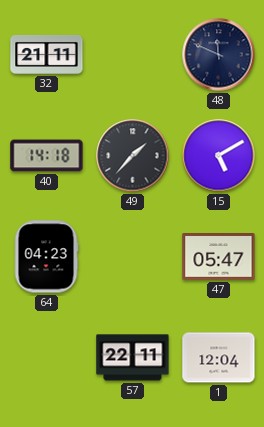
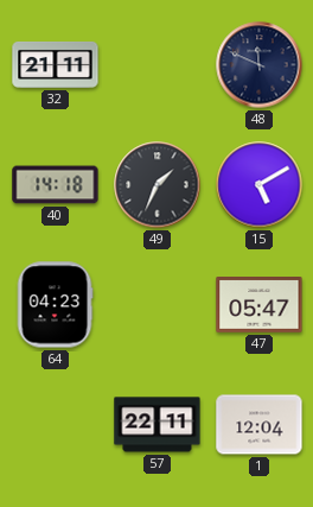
49: 1:37 -> 1:34
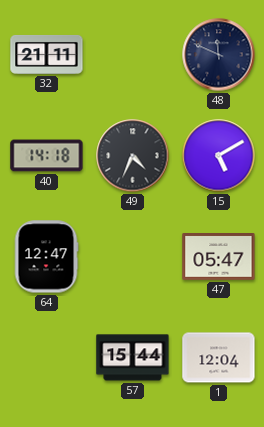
49: 1:34 -> 4:34
64: 04:23 -> 12:47
57: 22:11 -> 15:44
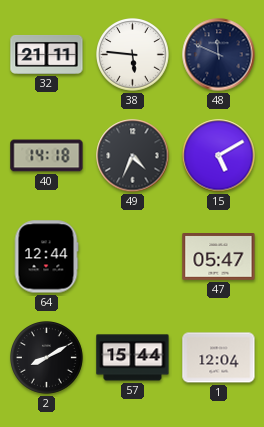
38: none -> 5:46
64: 12:47 -> 12:44
2: none -> 8:10
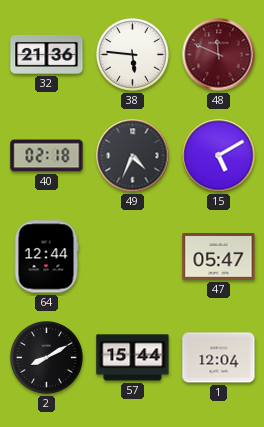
32: 21:11 -> 21:36
48 dial: navy -> burgundy
40: 14:18 -> 02:18
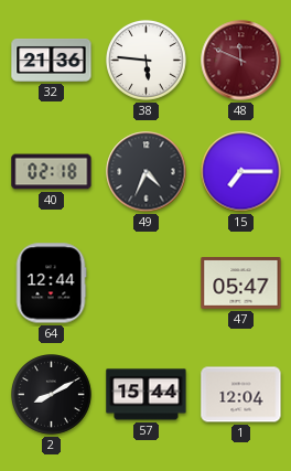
15: 5:10 -> 7:15
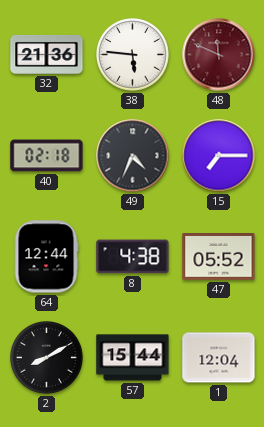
8: none -> 4:38
47: 05:47 -> 05:52
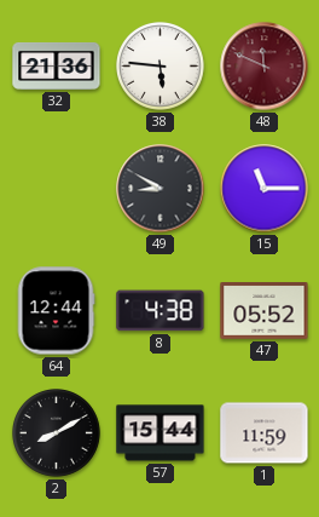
40: 02:18 -> none
49: 4:34 -> 8:50
15: 7:15 -> 11:15
1: 12:04 -> 11:59
